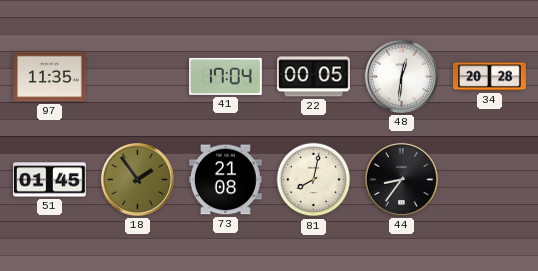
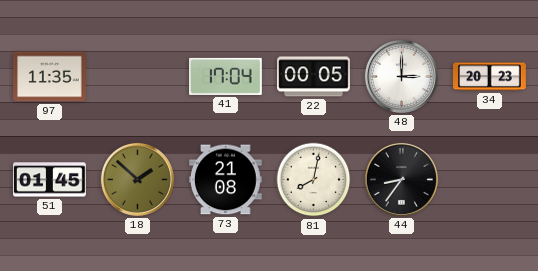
48: 12:31 -> 3:00
34: 20:28 -> 20:23
18: 1:54 -> 1:52
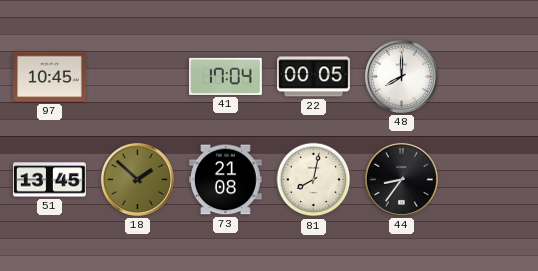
97: 11:35 -> 10:45
48: 3:00 -> 8:00
34: 20:23 -> none
51: 01:45 -> 13:45
